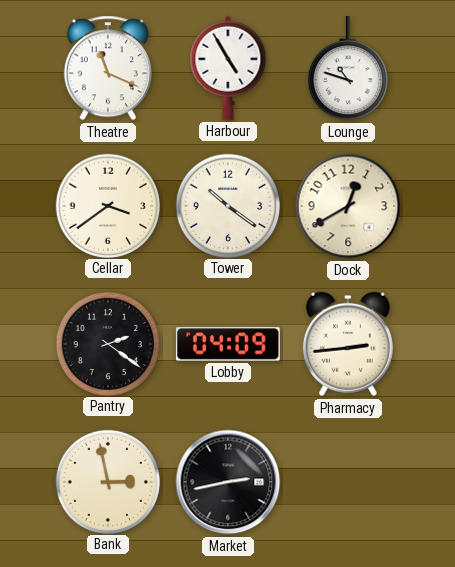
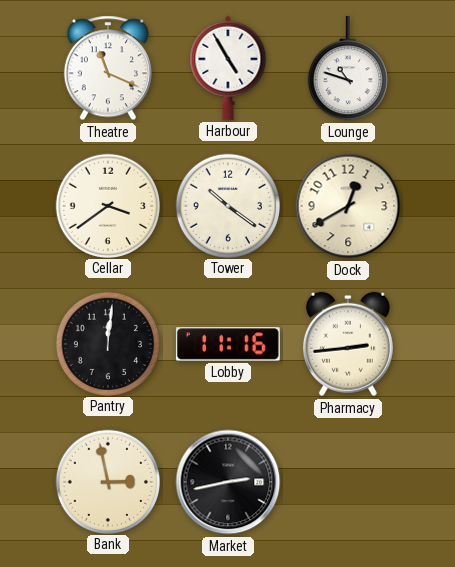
Pantry: 2:21 -> 12:01
Lobby: 04:09 -> 11:16
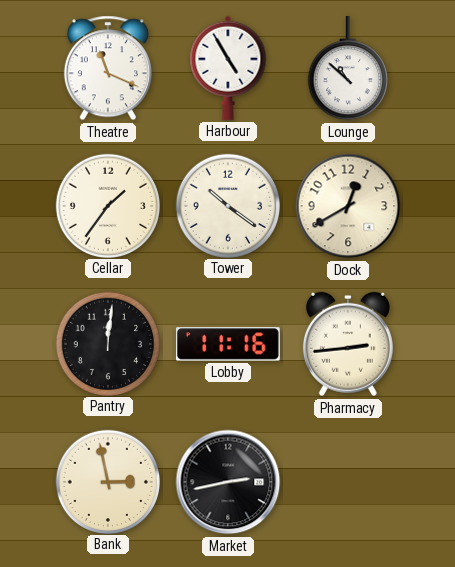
Lounge: 10:48 -> 10:52
Cellar: 3:39 -> 1:36
